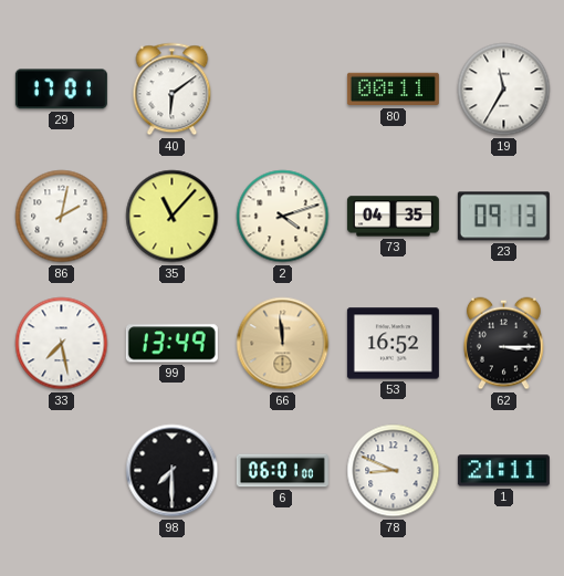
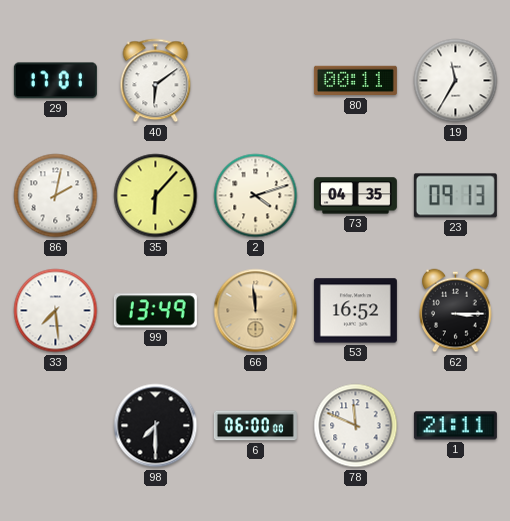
35: 11:07 -> 6:07
33: 7:28 -> 7:29
6: 06:01 -> 06:00
78: 8:49 -> 11:49
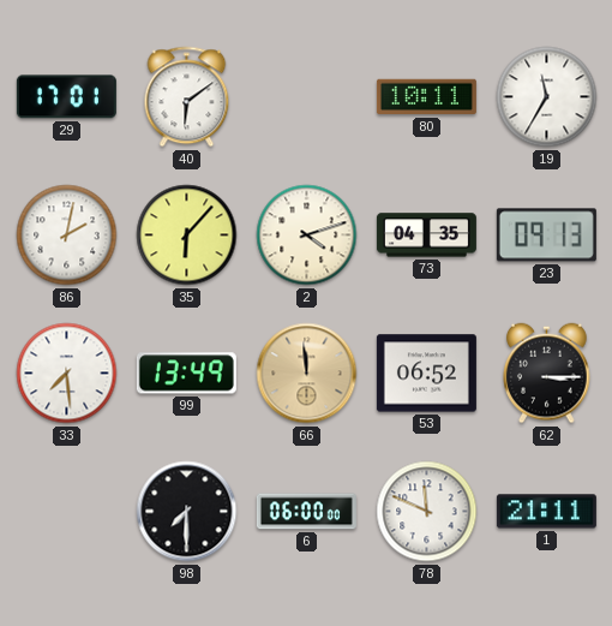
80: 00:11 -> 10:11
53: 16:52 -> 06:52
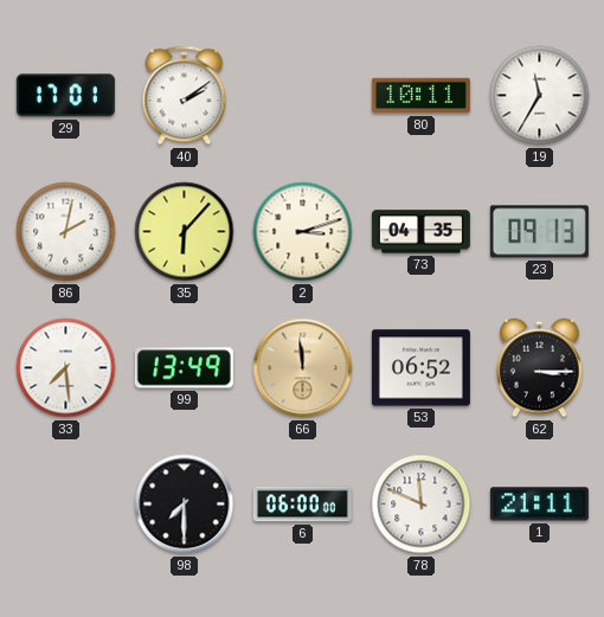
40: 6:09 -> 2:09
2: 4:12 -> 3:12
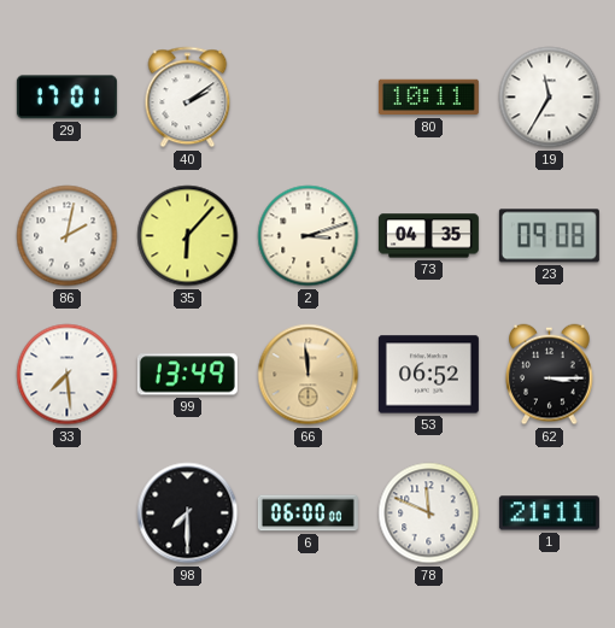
23: 09:13 -> 09:08
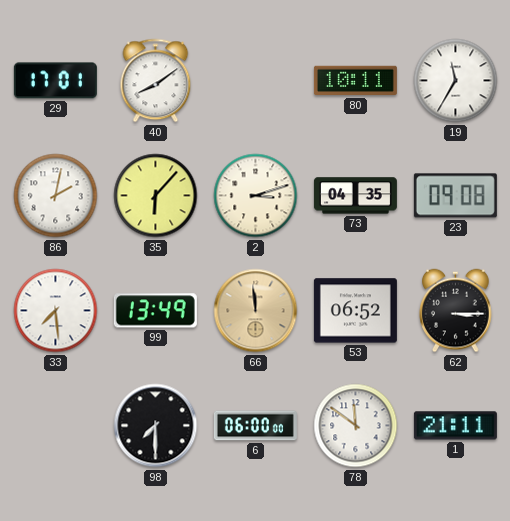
40: 2:09 -> 8:09
78: 11:49 -> 11:51
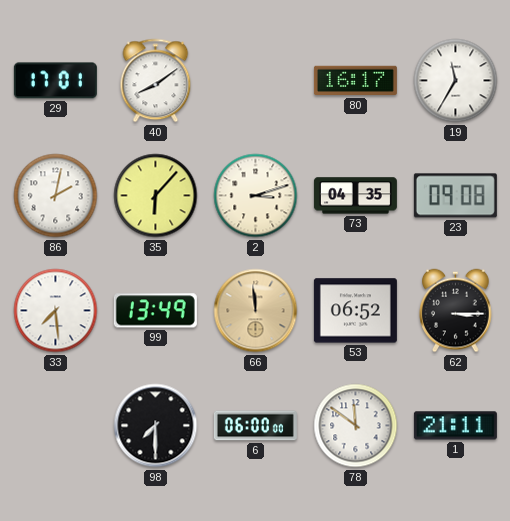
80: 10:11 -> 16:17
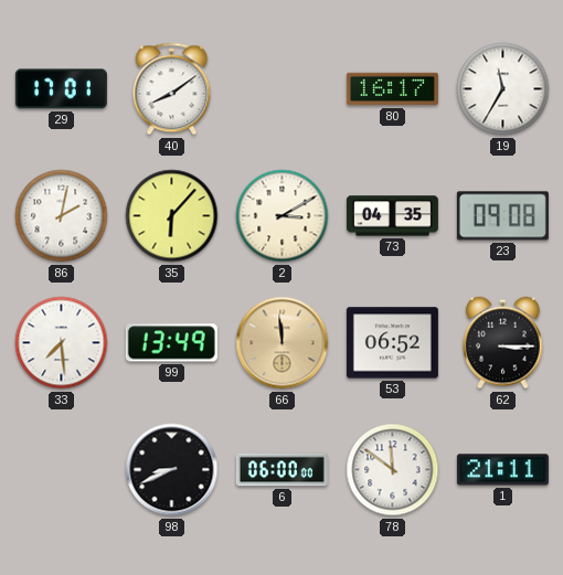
2: 3:12 -> 3:10
98: 7:30 -> 8:41
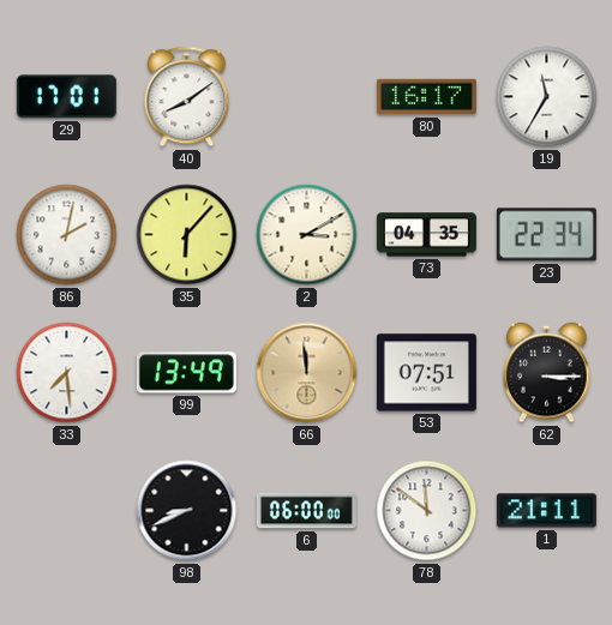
23: 09:08 -> 22:34
53: 06:52 -> 07:51
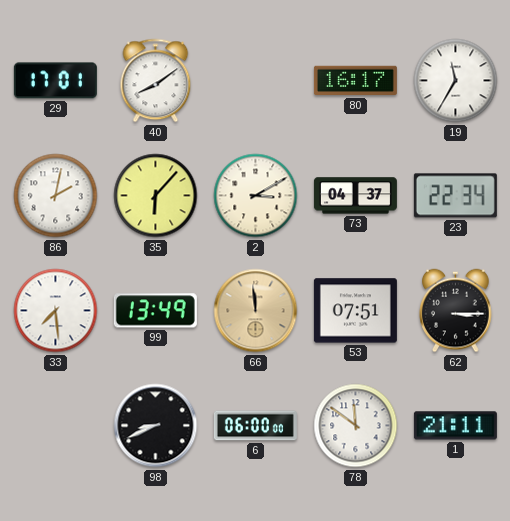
73: 04:35 -> 04:37
